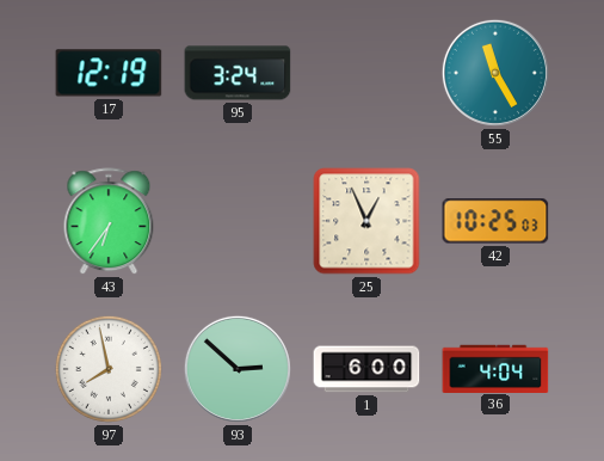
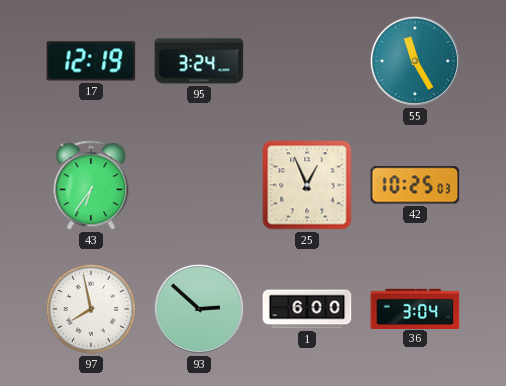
36: 4:04 -> 3:04
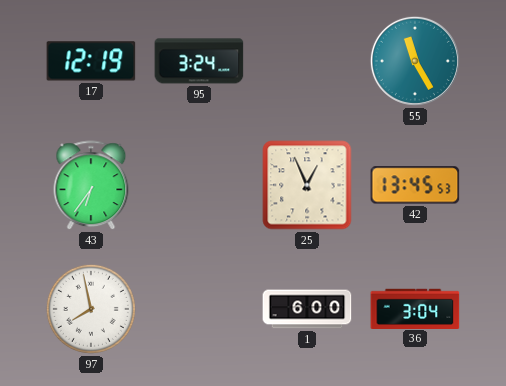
42: 10:25 -> 13:45
93: 2:52 -> none
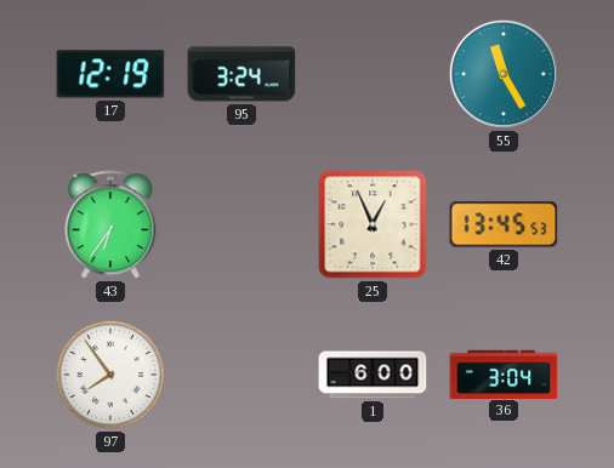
97: 7:58 -> 7:54
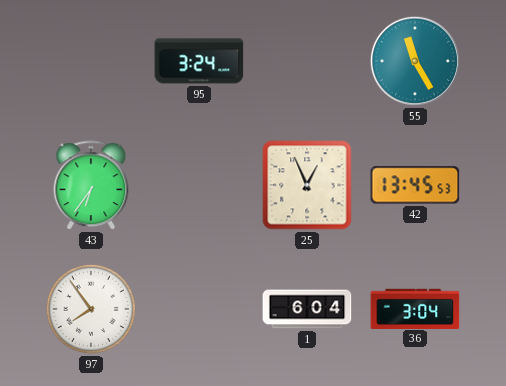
17: 12:19 -> none
1: 6:00 -> 6:04
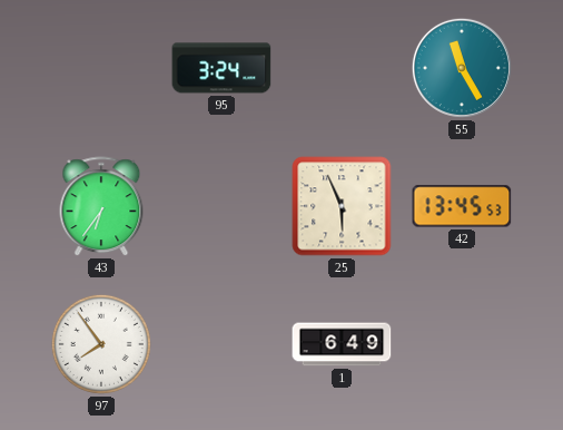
25: 12:56 -> 5:56
1: 6:04 -> 6:49
36: 3:04 -> none
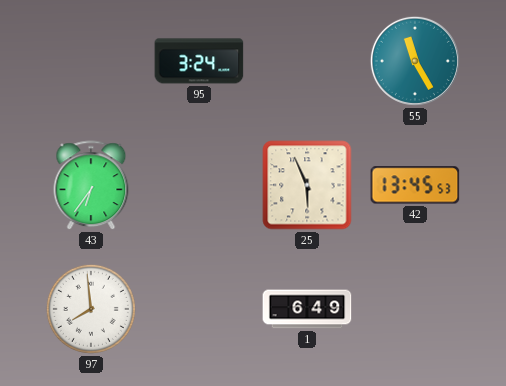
97: 7:54 -> 7:59
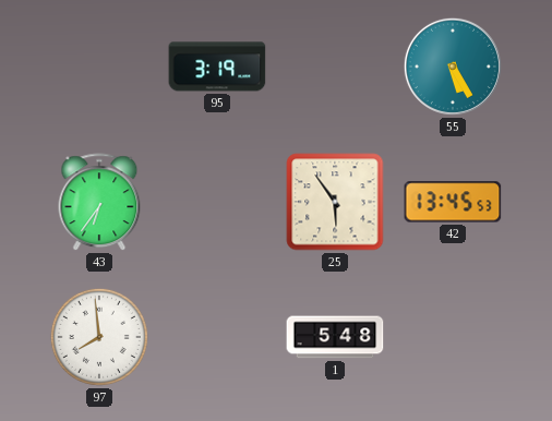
95: 3:24 -> 3:19
55: 11:25 -> 5:25
25: 5:56 -> 5:54
1: 6:49 -> 5:48
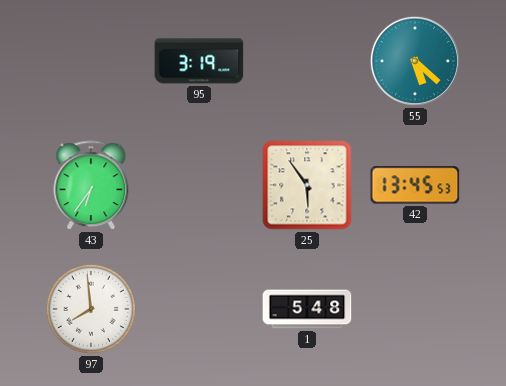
55: 5:25 -> 5:22
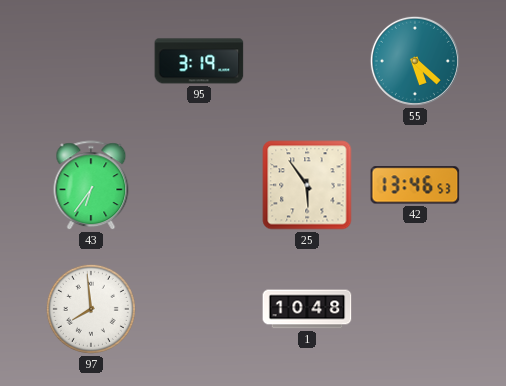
42: 13:45 -> 13:46
1: 5:48 -> 10:48
